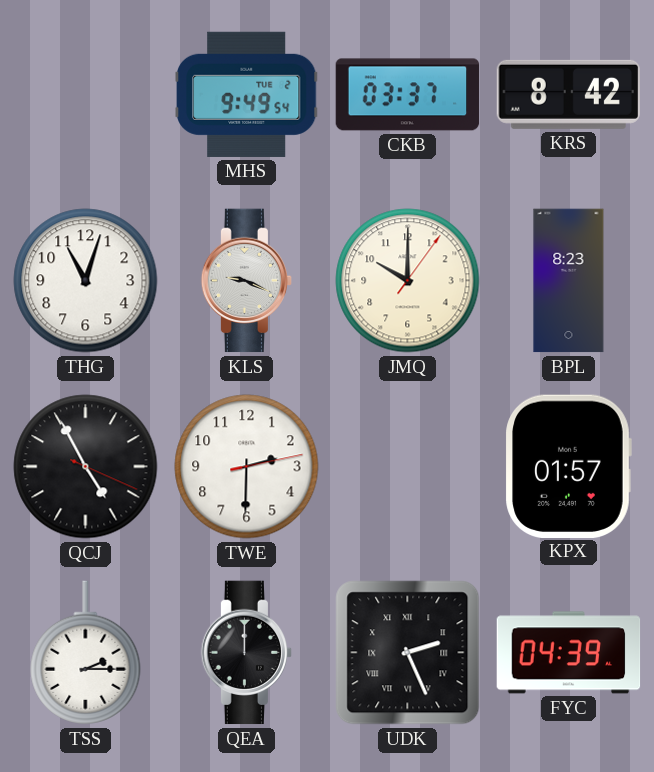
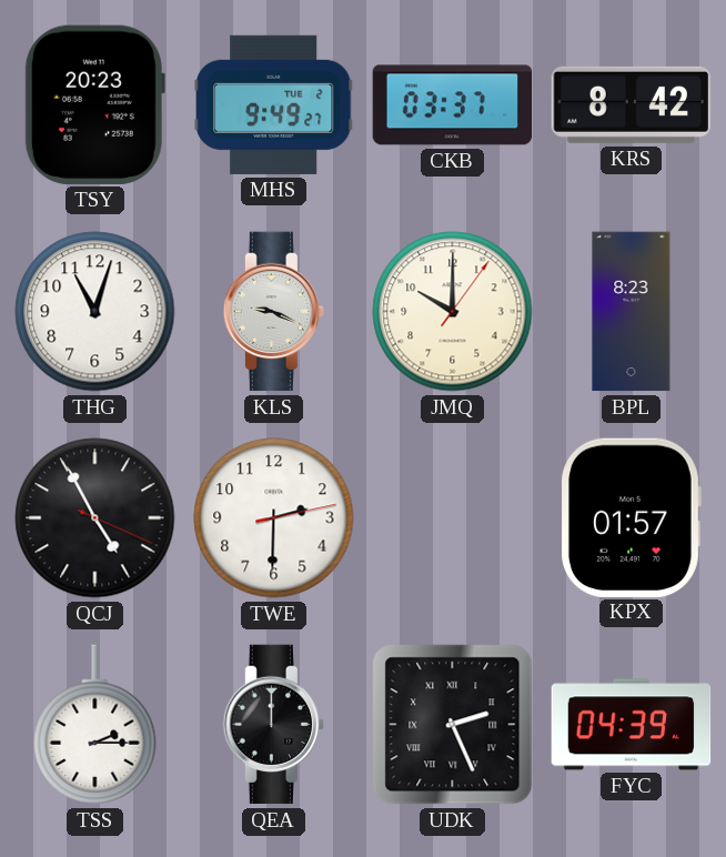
TSY: none -> 20:23
MHS: 9:49:54 -> 9:49:27
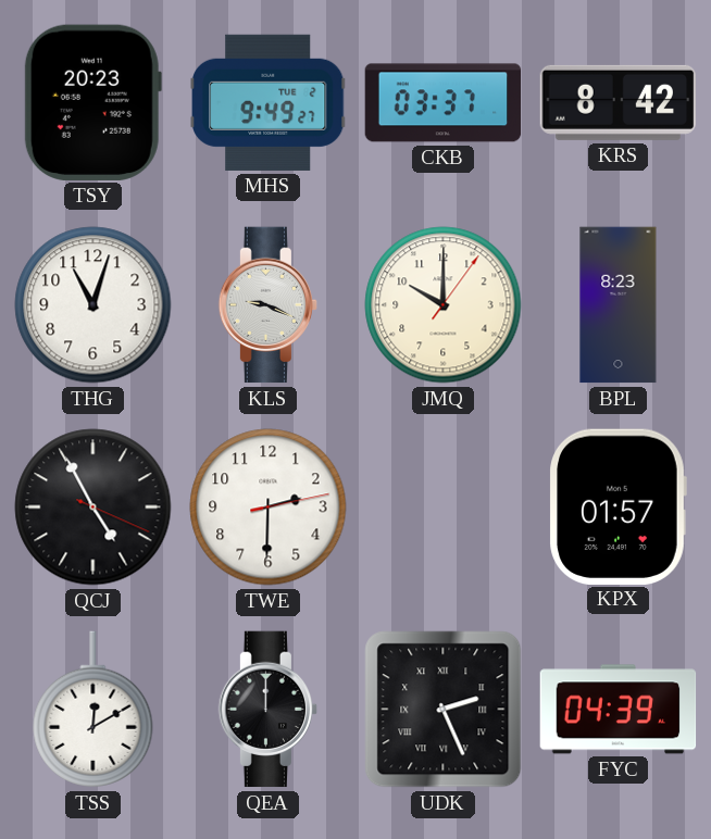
TSS: 2:15 -> 12:10
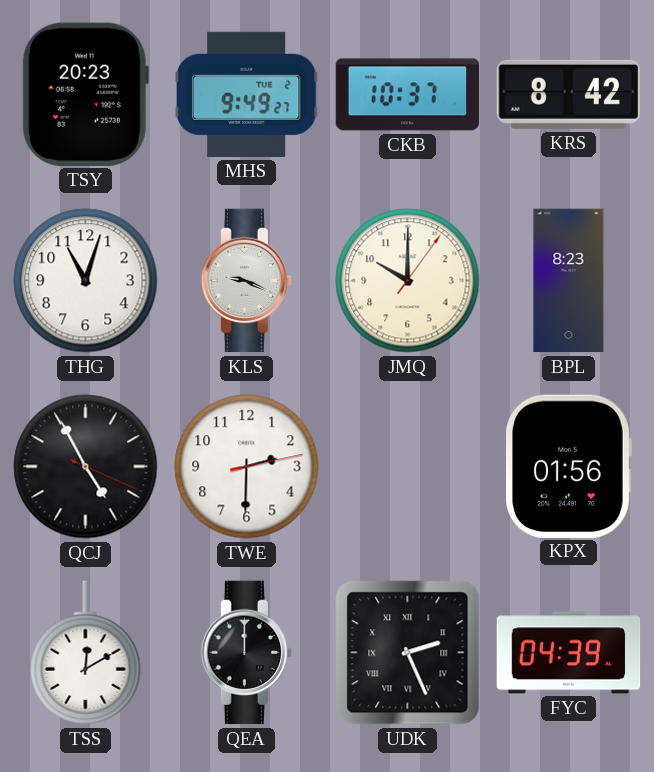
CKB: 03:37 -> 10:37
KPX: 01:57 -> 01:56
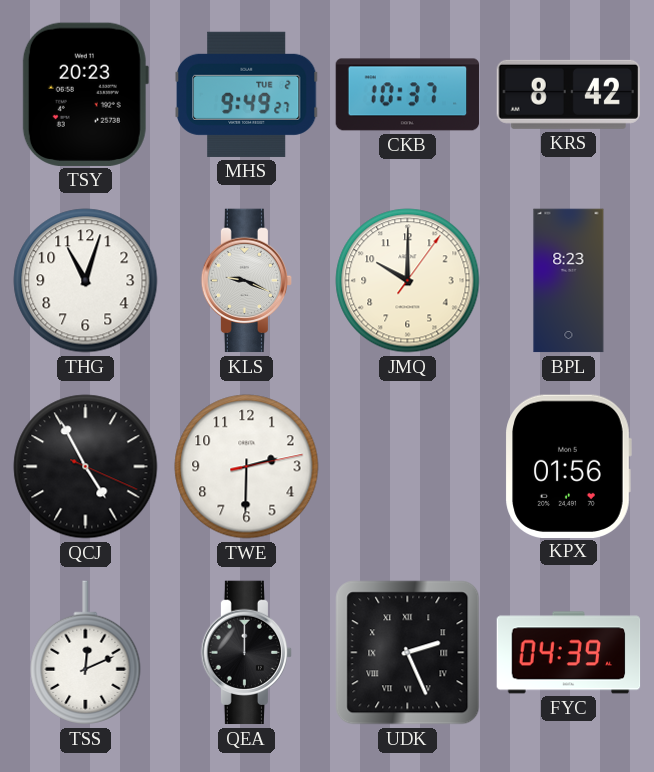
TSS: 12:10 -> 12:11
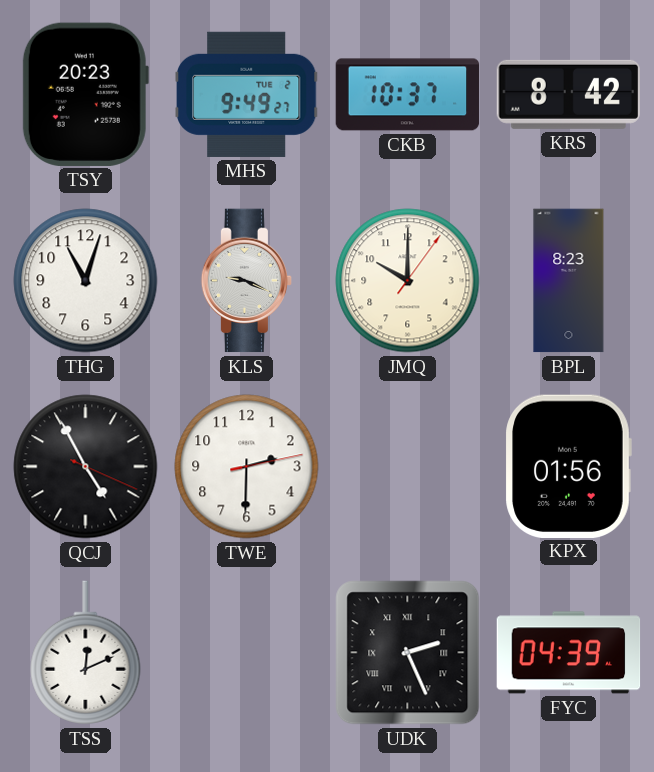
QEA: 12:00 -> none
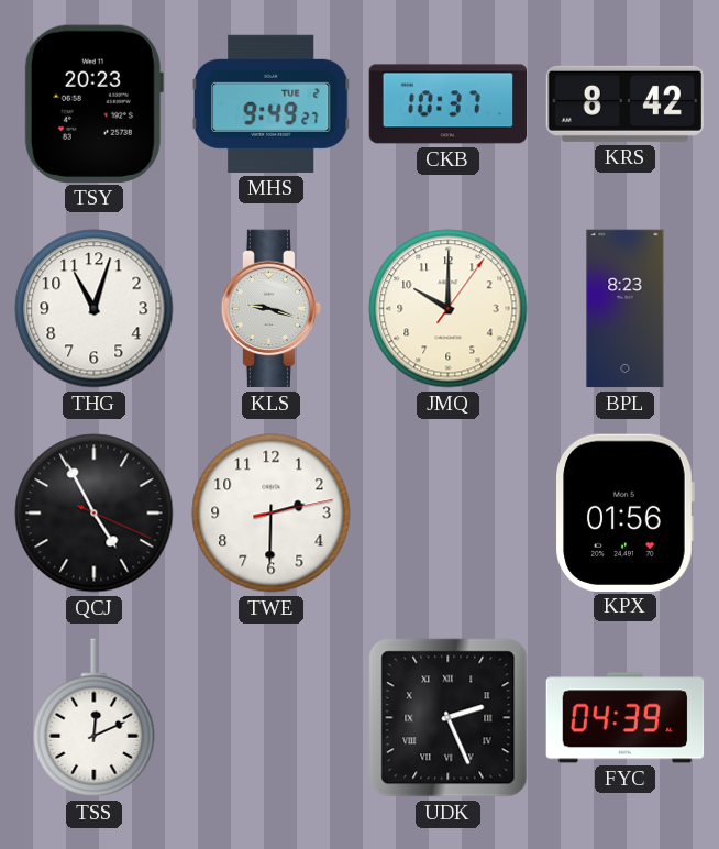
KLS: 9:19 -> 9:18
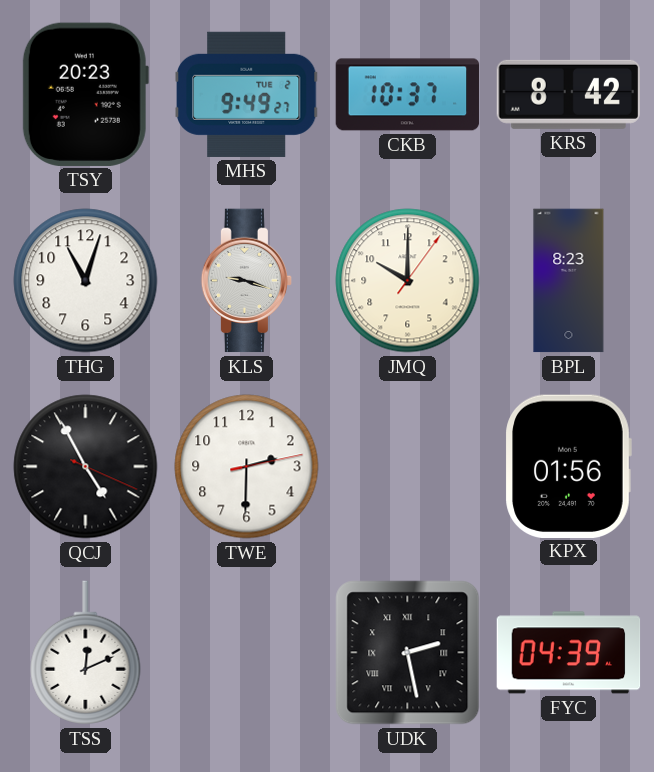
UDK: 2:26 -> 2:28
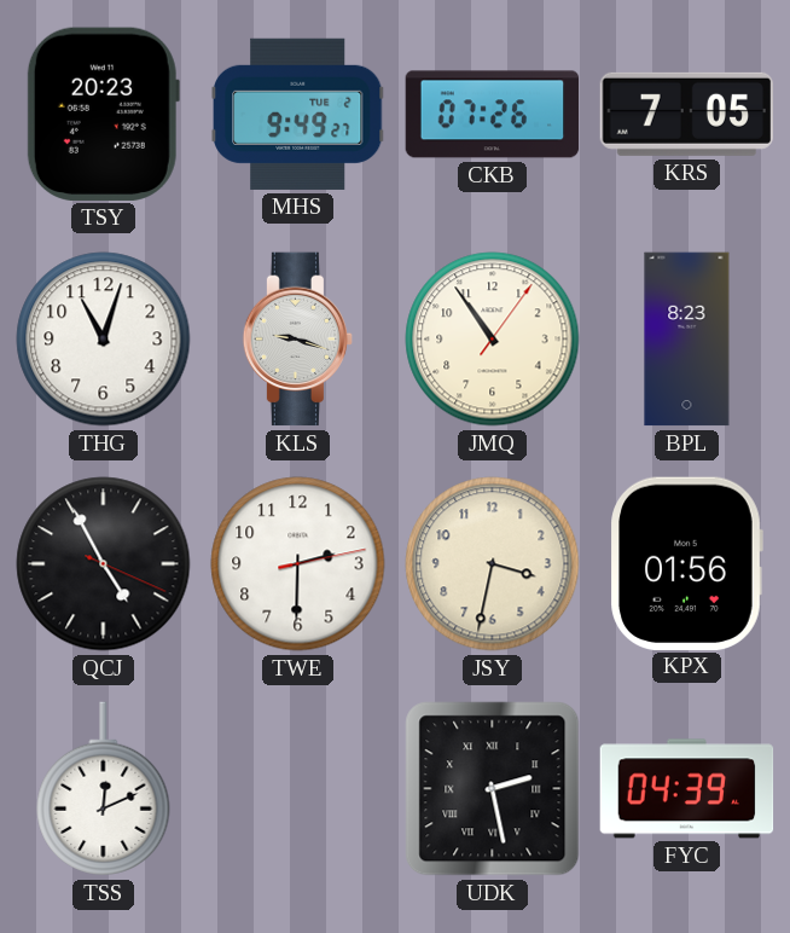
CKB: 10:37 -> 07:26
KRS: 8:42 -> 7:05
JMQ: 10:00 -> 10:54
JSY: none -> 3:32
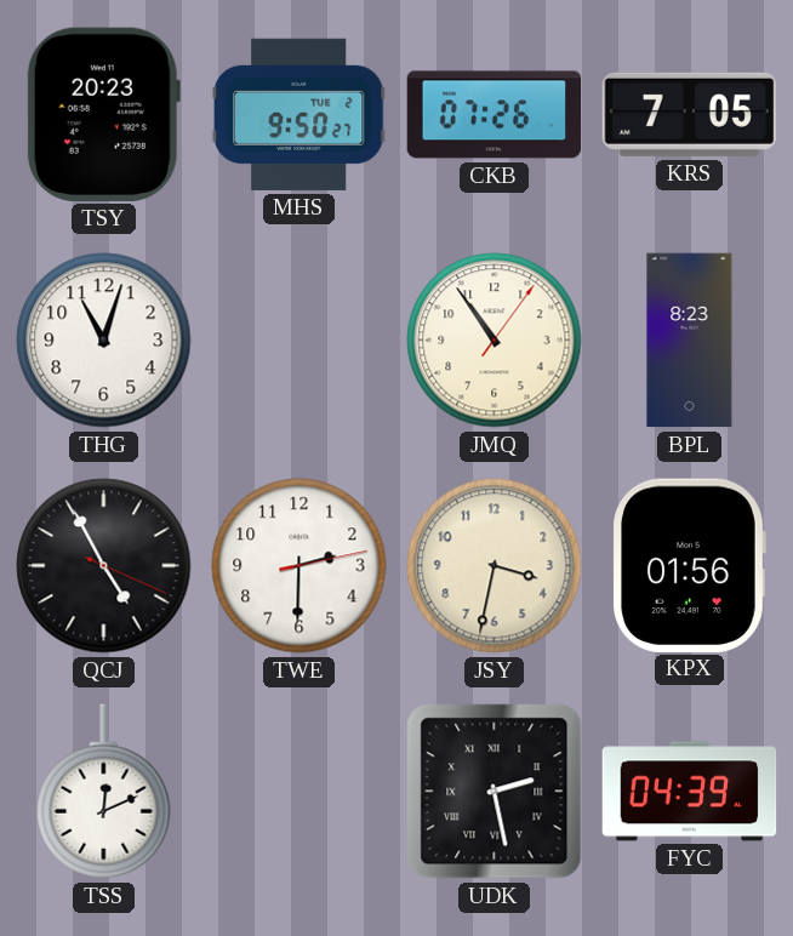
MHS: 9:49 -> 9:50
KLS: 9:18 -> none
